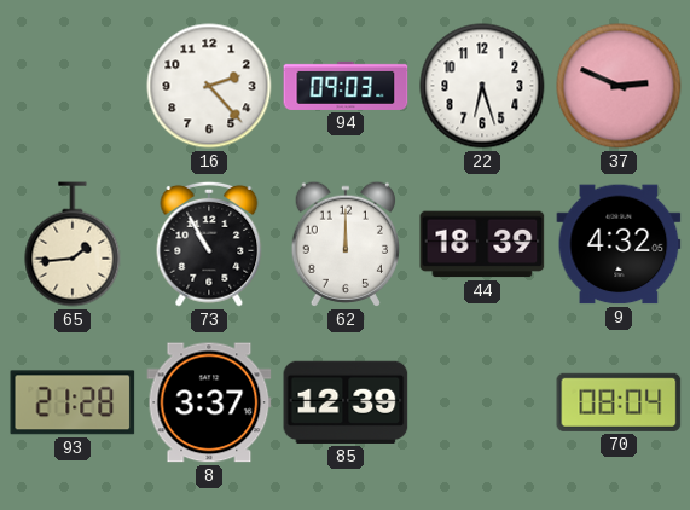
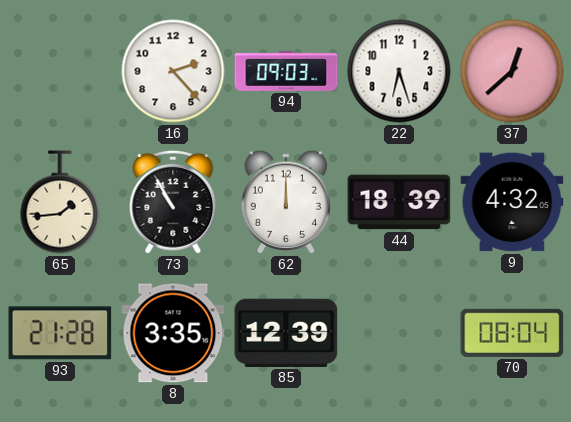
37: 2:49 -> 12:38
8: 3:37 -> 3:35
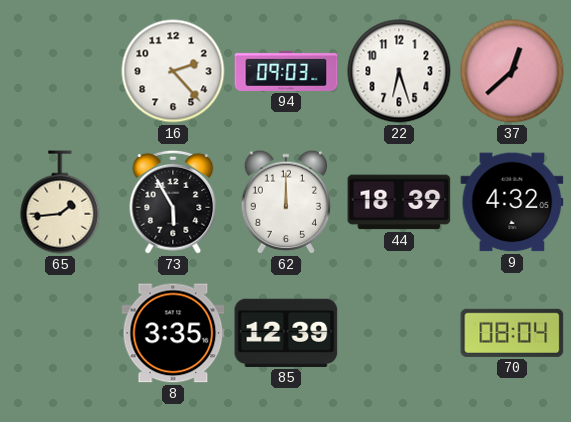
73: 10:55 -> 5:55
93: 21:28 -> none
